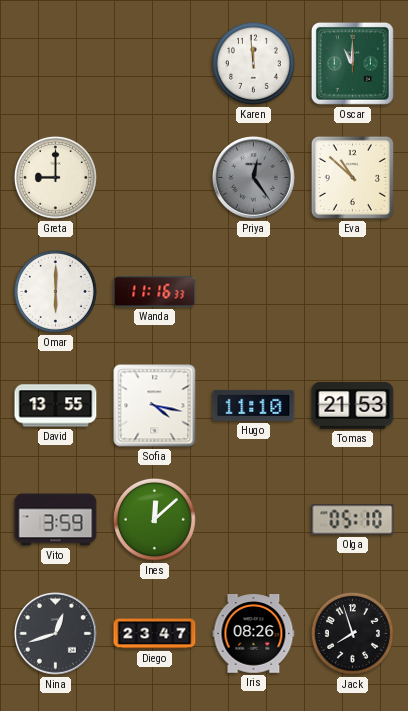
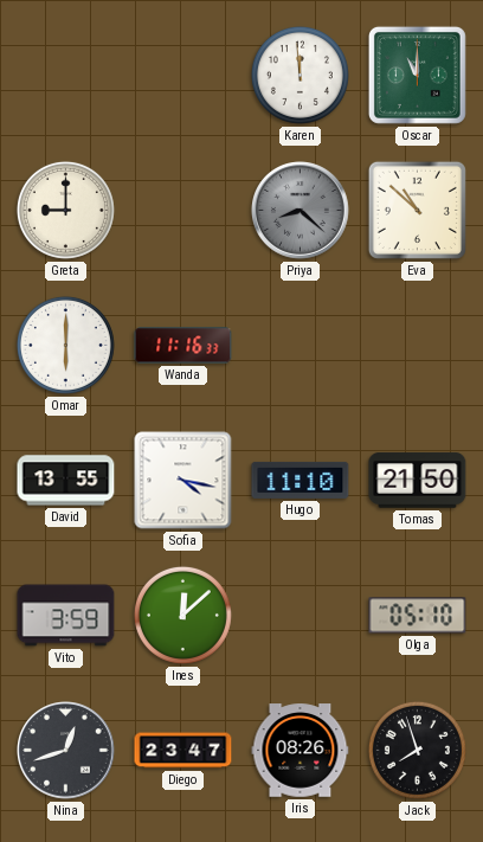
Priya: 12:24 -> 8:22
Tomas: 21:53 -> 21:50
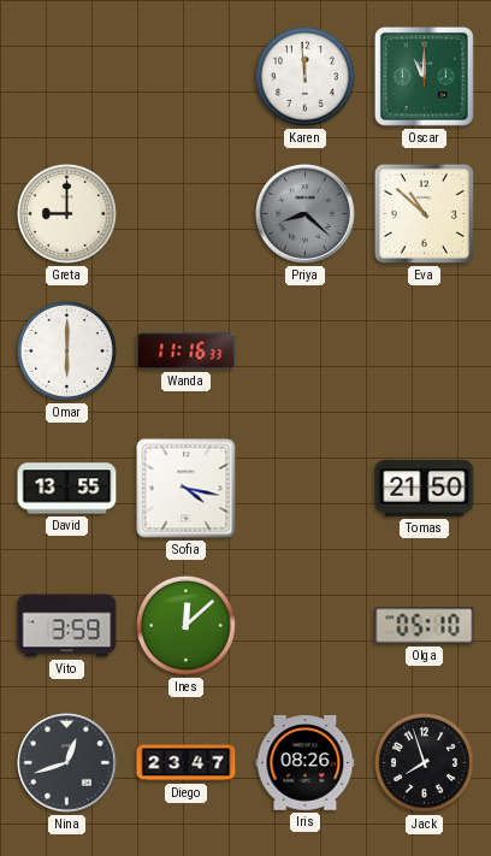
Hugo: 11:10 -> none
